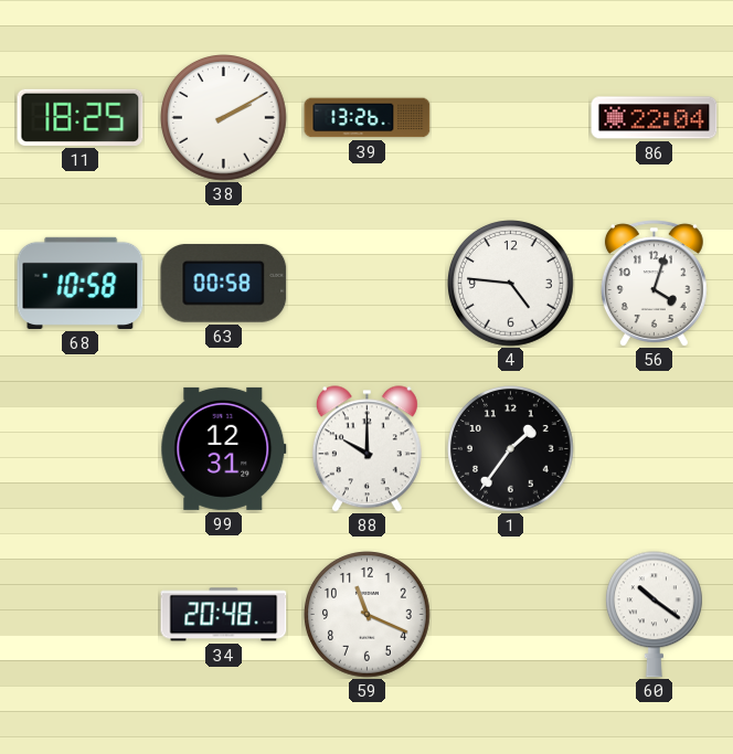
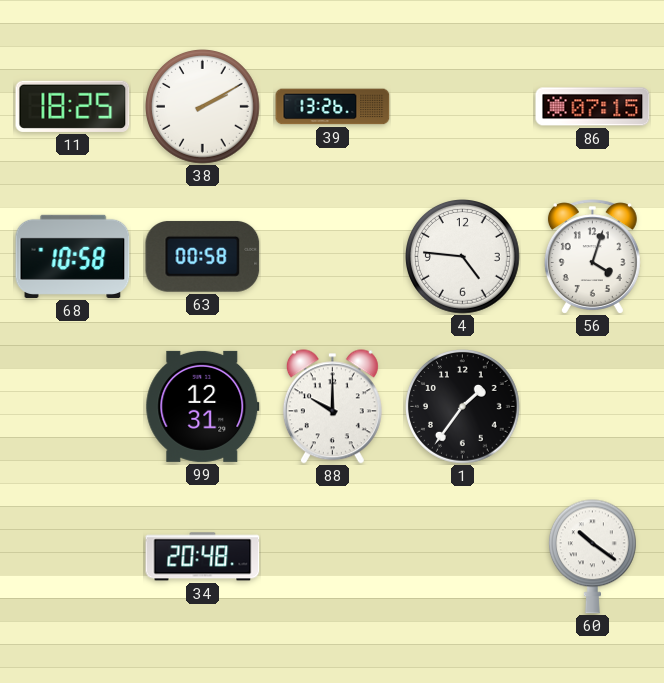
86: 22:04 -> 07:15
59: 11:19 -> none
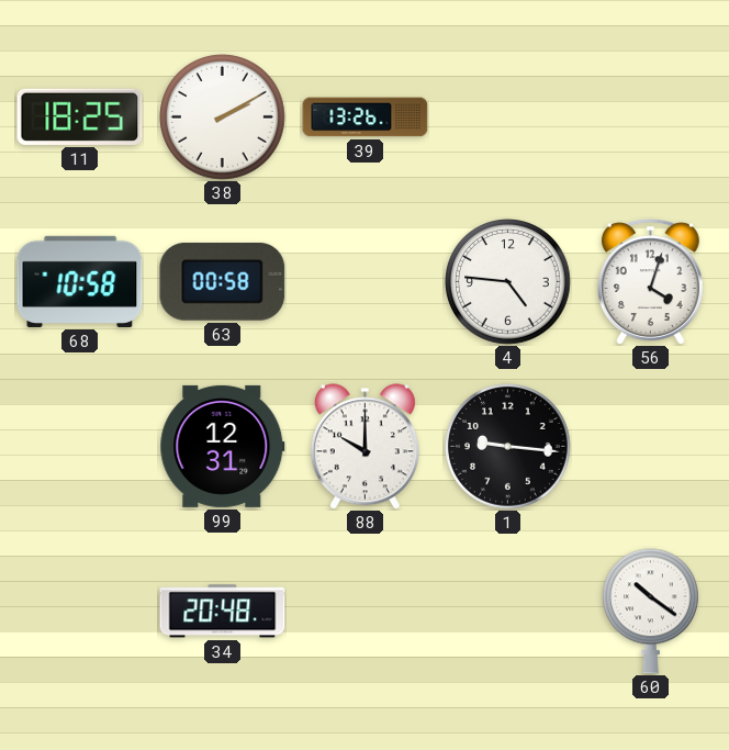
86: 07:15 -> none
1: 1:36 -> 9:16
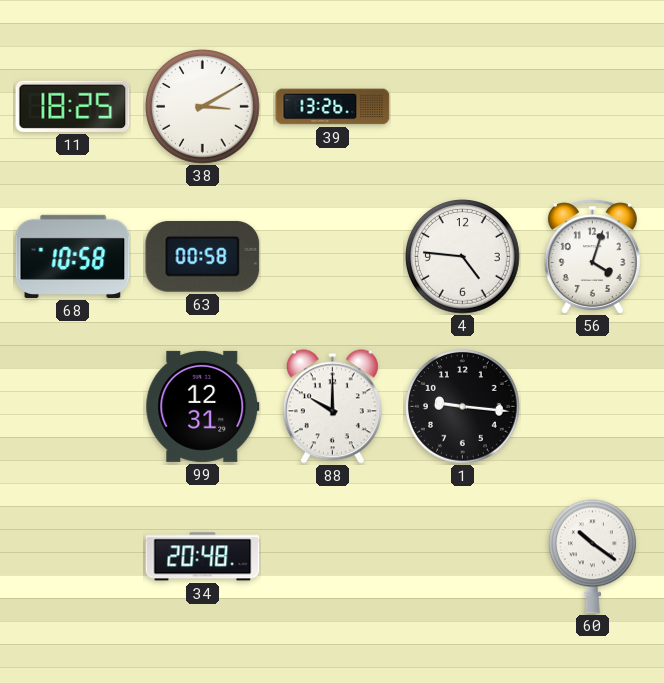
38: 2:10 -> 3:10
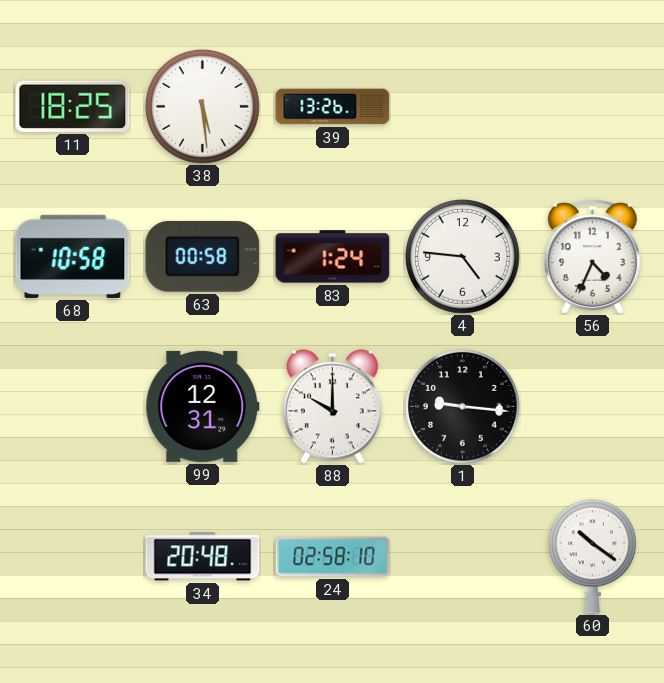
38: 3:10 -> 5:29
83: none -> 1:24
56: 4:03 -> 4:34
24: none -> 02:58
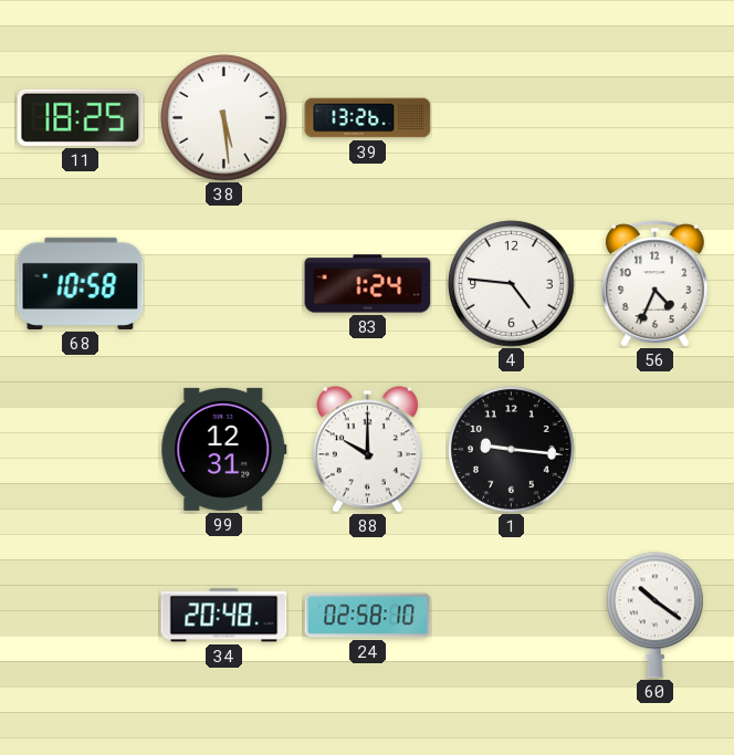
63: 00:58 -> none
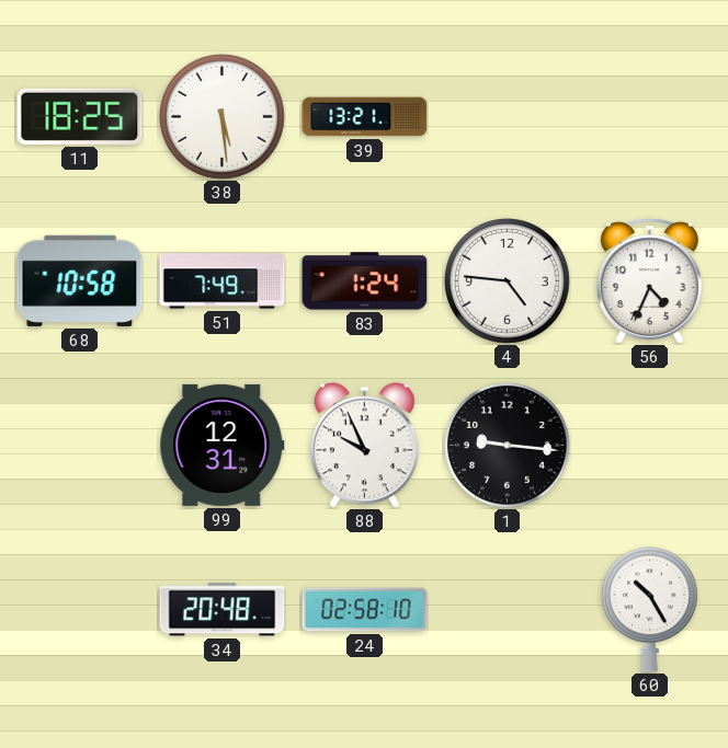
39: 13:26 -> 13:21
51: none -> 7:49
88: 10:00 -> 9:56
60: 10:21 -> 10:25
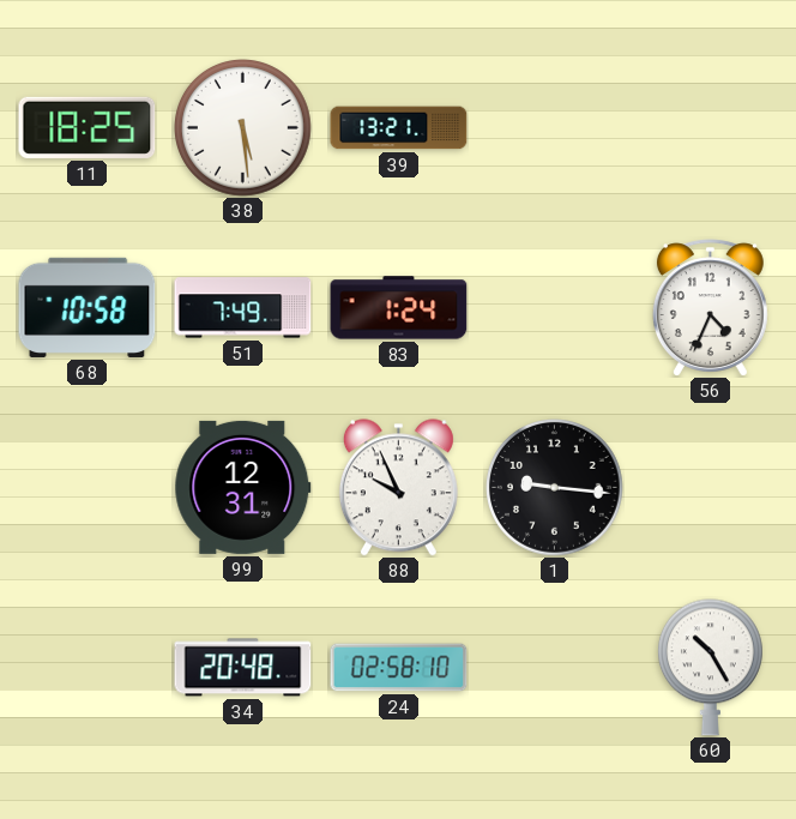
4: 4:46 -> none
